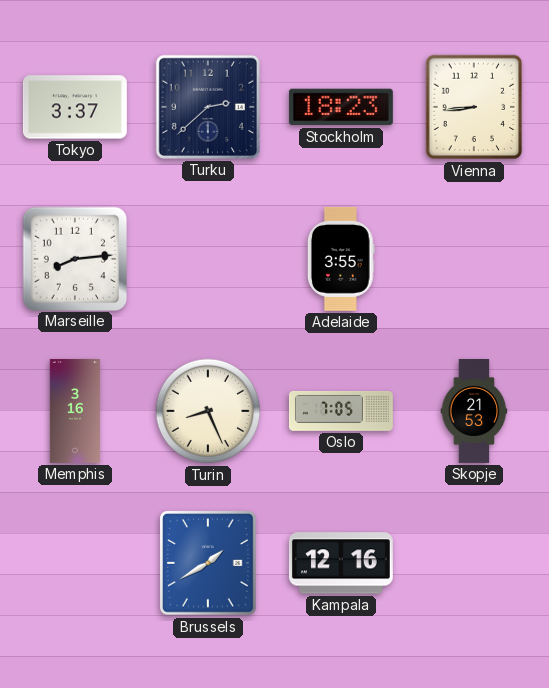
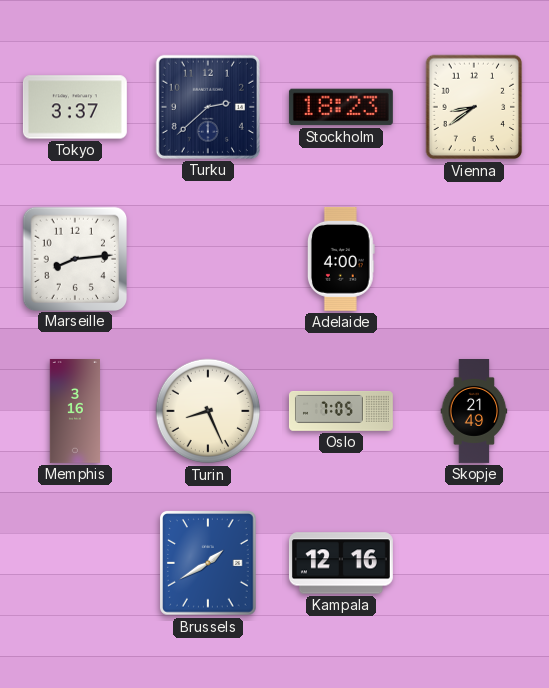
Vienna: 8:44 -> 8:39
Adelaide: 3:55 -> 4:00
Skopje: 21:53 -> 21:49
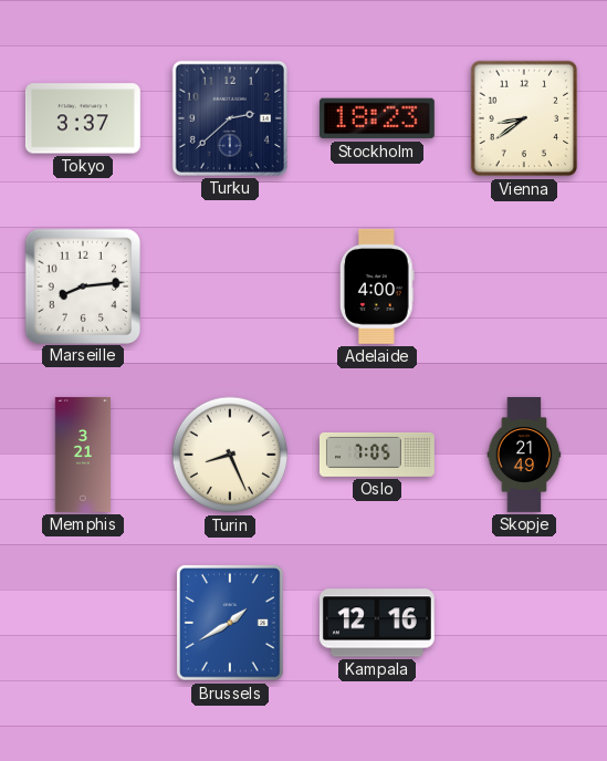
Memphis: 3:16 -> 3:21
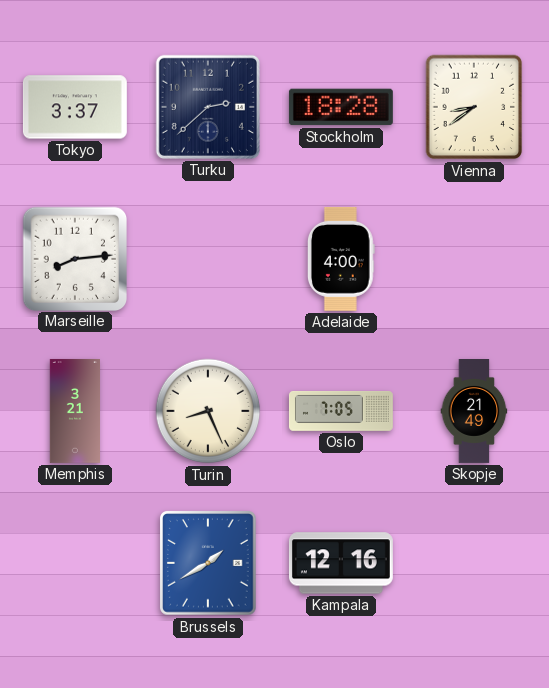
Stockholm: 18:23 -> 18:28
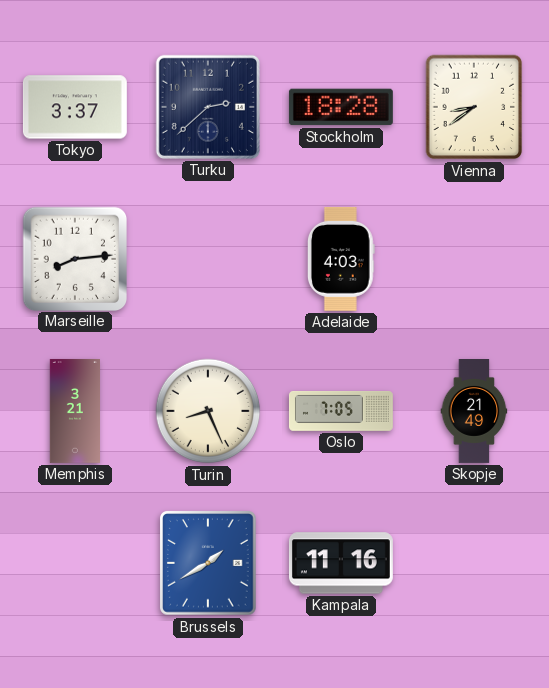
Adelaide: 4:00 -> 4:03
Kampala: 12:16 -> 11:16
